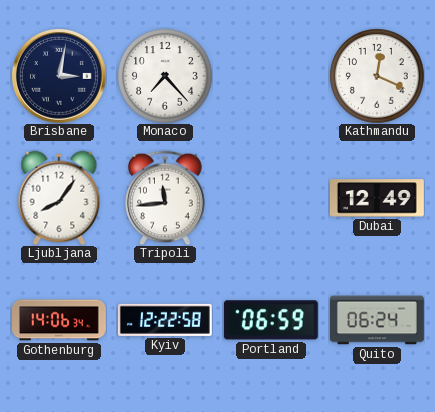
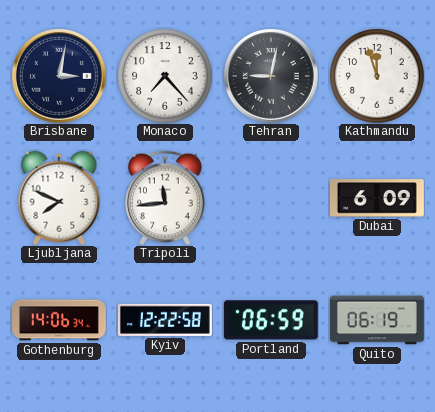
Tehran: none -> 9:02
Kathmandu: 12:19 -> 11:57
Ljubljana: 8:06 -> 7:49
Dubai: 12:49 -> 6:09
Quito: 06:24 -> 06:19
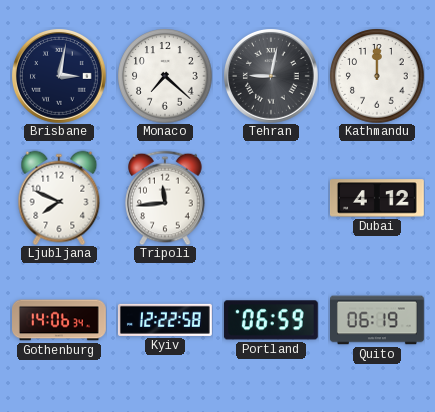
Monaco: 7:23 -> 7:22
Kathmandu: 11:57 -> 12:00
Dubai: 6:09 -> 4:12
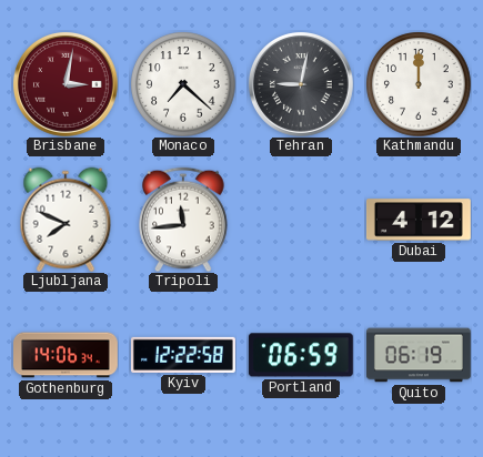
Brisbane dial: navy -> burgundy
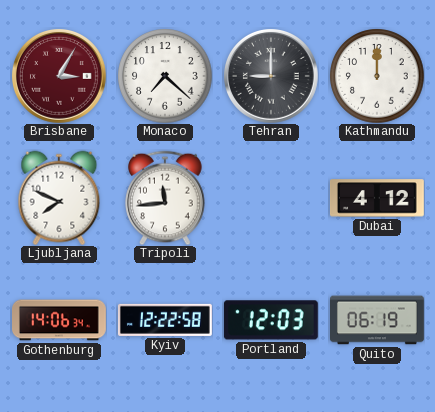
Brisbane: 3:02 -> 3:05
Tehran: 9:02 -> 9:00
Portland: 06:59 -> 12:03
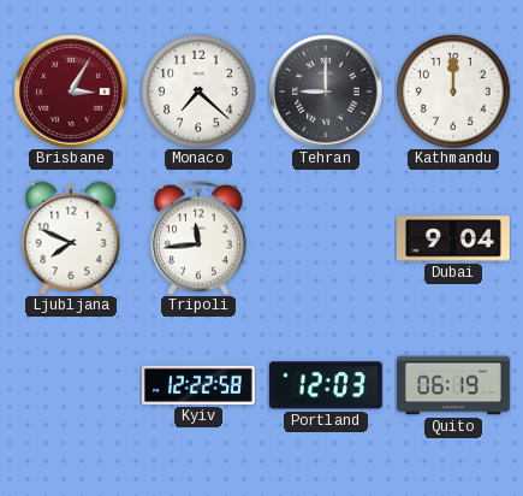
Dubai: 4:12 -> 9:04
Gothenburg: 14:06 -> none
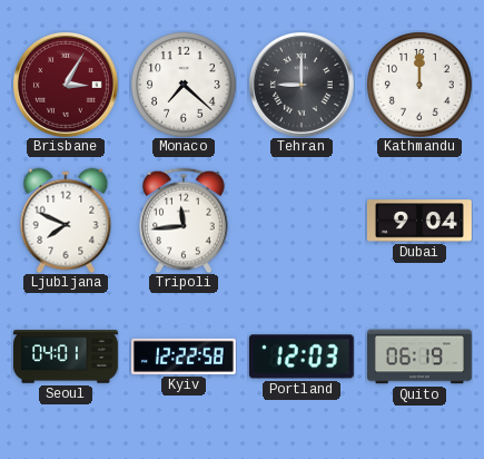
Seoul: none -> 04:01
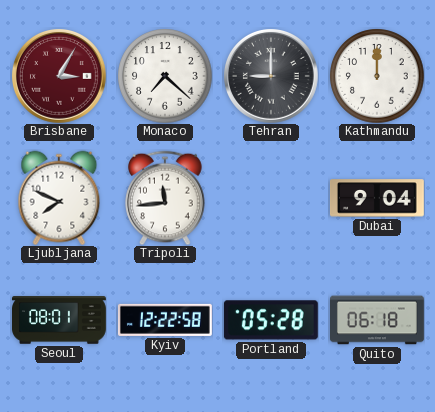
Seoul: 04:01 -> 08:01
Portland: 12:03 -> 05:28
Quito: 06:19 -> 06:18
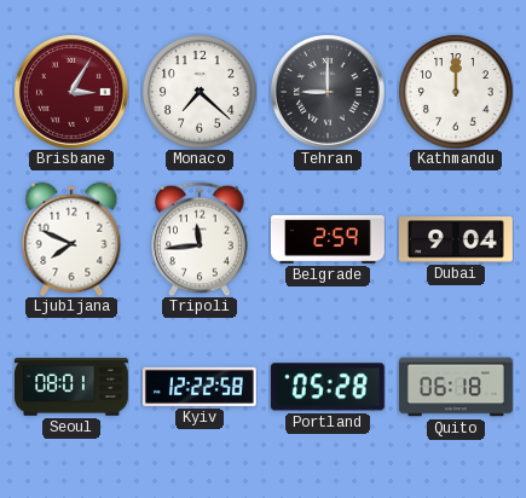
Belgrade: none -> 2:59
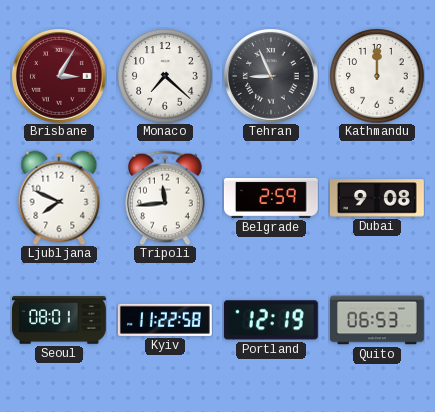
Tehran: 9:00 -> 8:56
Dubai: 9:04 -> 9:08
Kyiv: 12:22 -> 11:22
Portland: 05:28 -> 12:19
Quito: 06:18 -> 06:53
